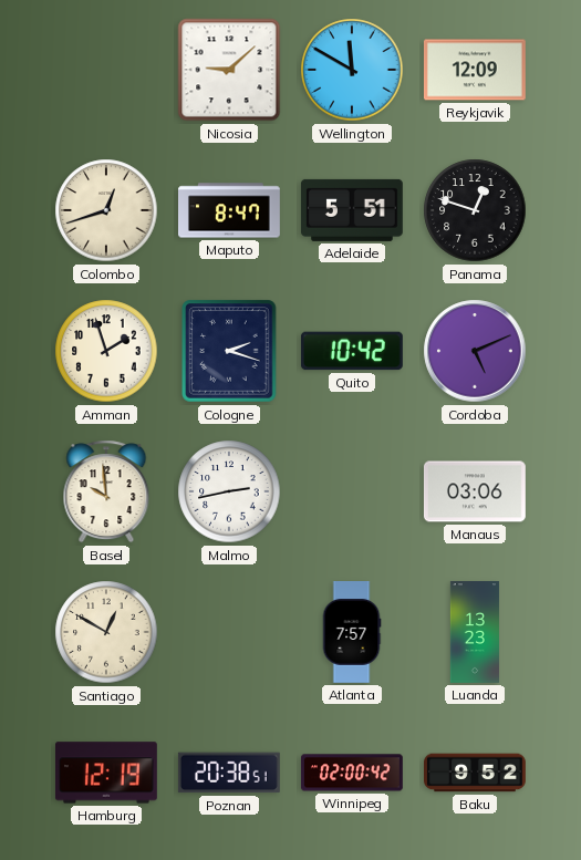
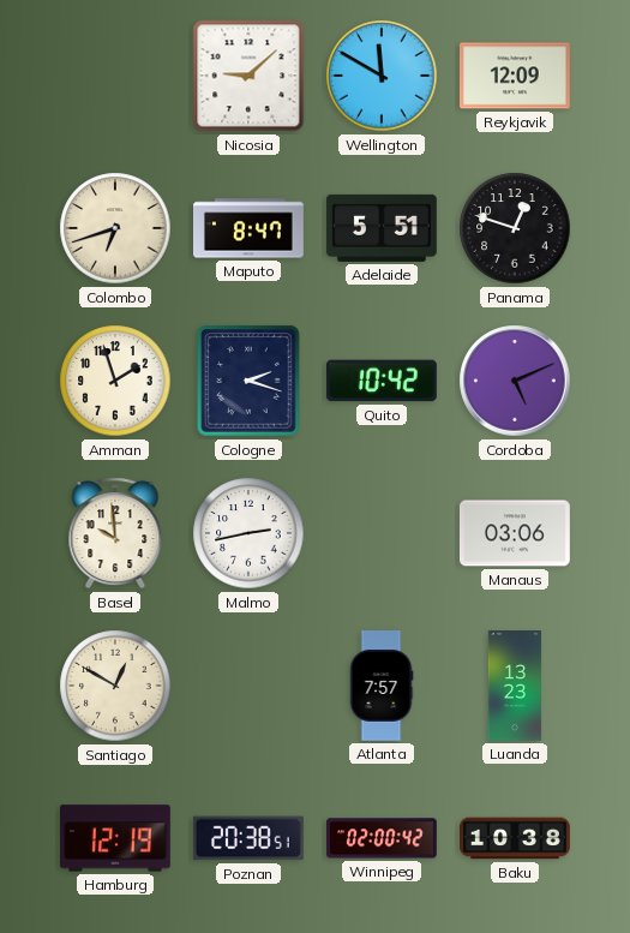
Colombo: 12:42 -> 6:42
Baku: 9:52 -> 10:38
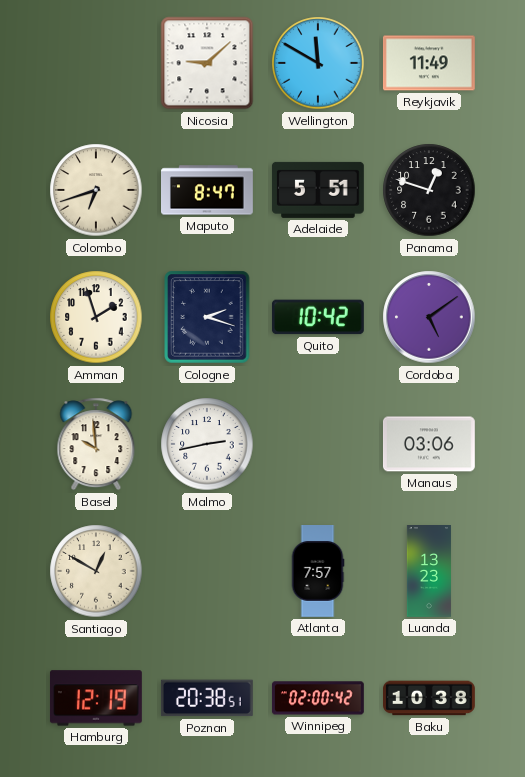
Reykjavik: 12:09 -> 11:49
Cordoba: 5:11 -> 5:09
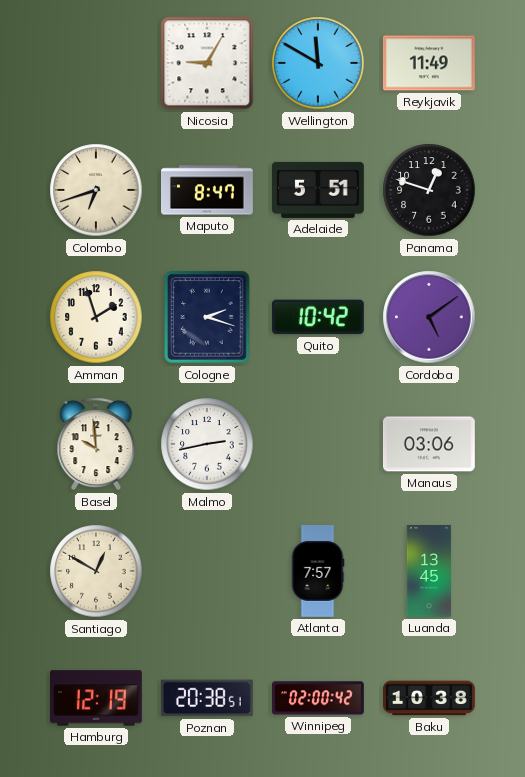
Nicosia: 9:08 -> 9:05
Luanda: 13:23 -> 13:45
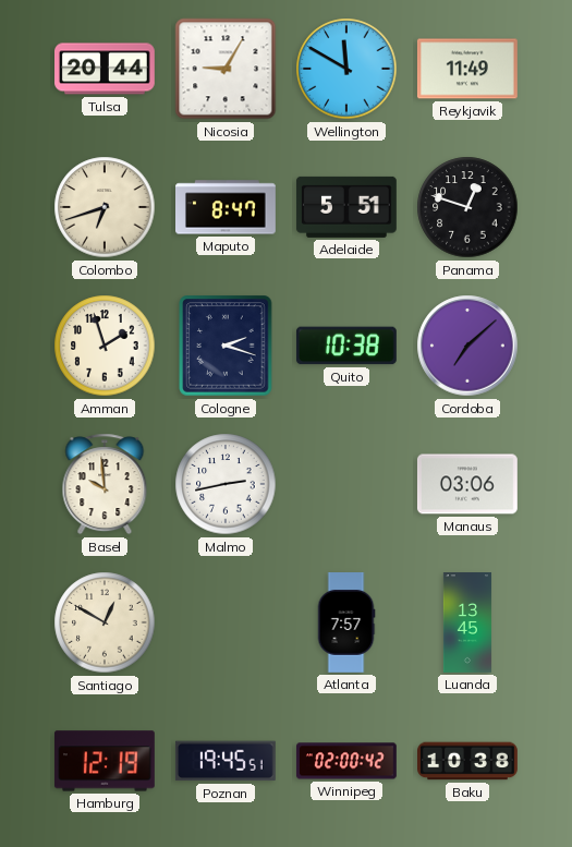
Tulsa: none -> 20:44
Quito: 10:42 -> 10:38
Cordoba: 5:09 -> 7:08
Poznan: 20:38 -> 19:45
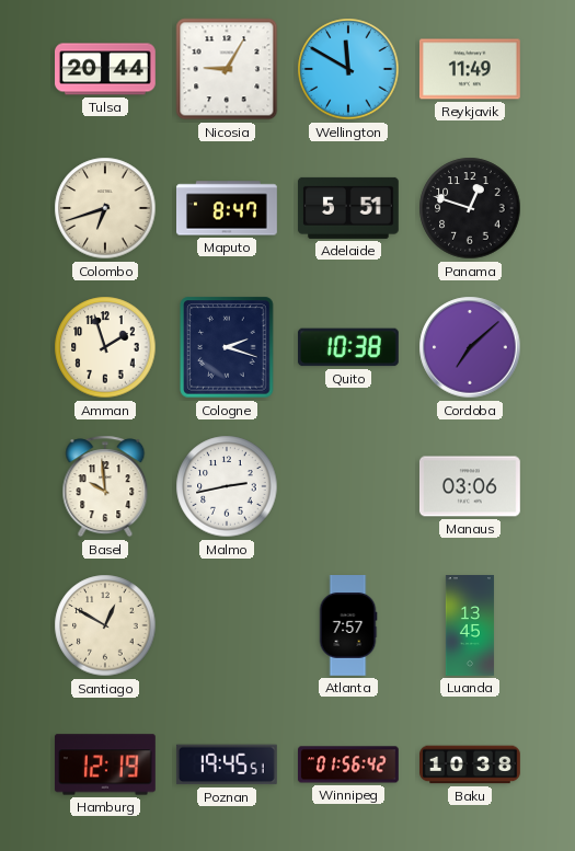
Winnipeg: 02:00 -> 01:56
